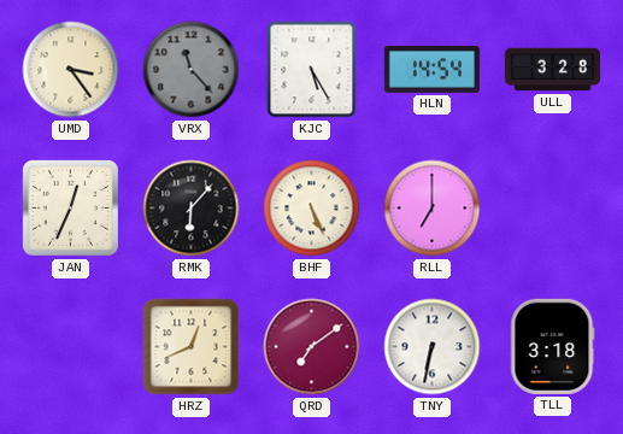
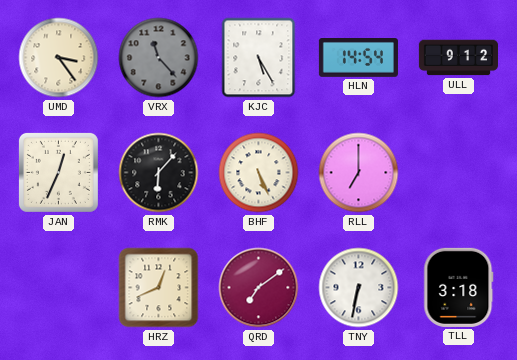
ULL: 3:28 -> 9:12
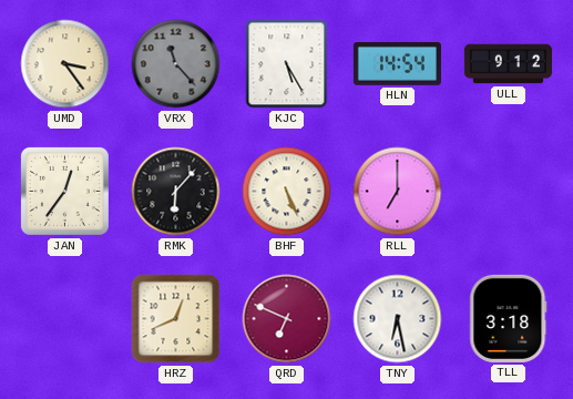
JAN: 12:34 -> 12:36
QRD: 7:09 -> 6:49
TNY: 6:32 -> 6:28
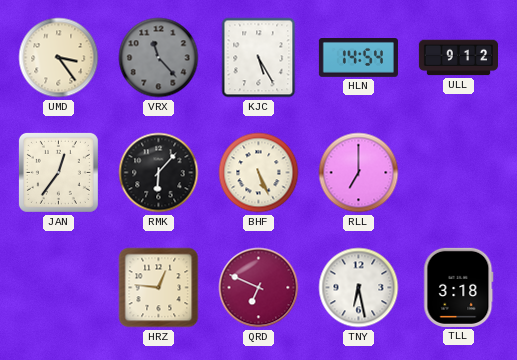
HRZ: 12:41 -> 12:46
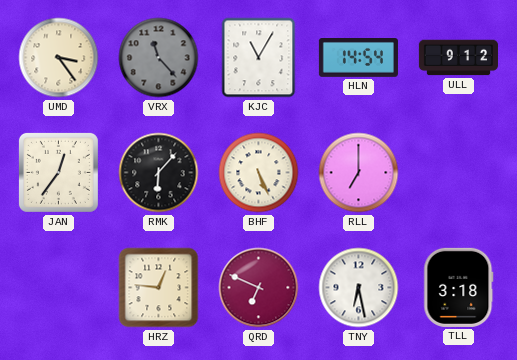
KJC: 5:25 -> 11:05
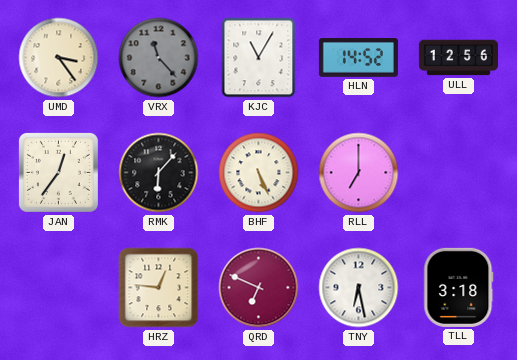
HLN: 14:54 -> 14:52
ULL: 9:12 -> 12:56
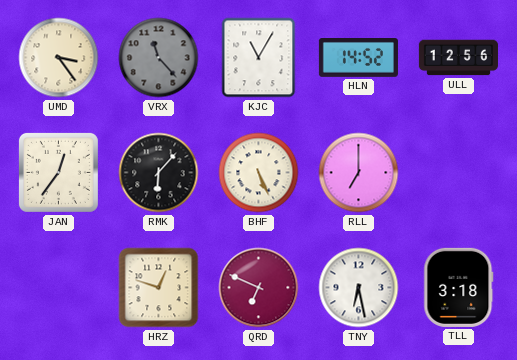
HRZ: 12:46 -> 12:48
